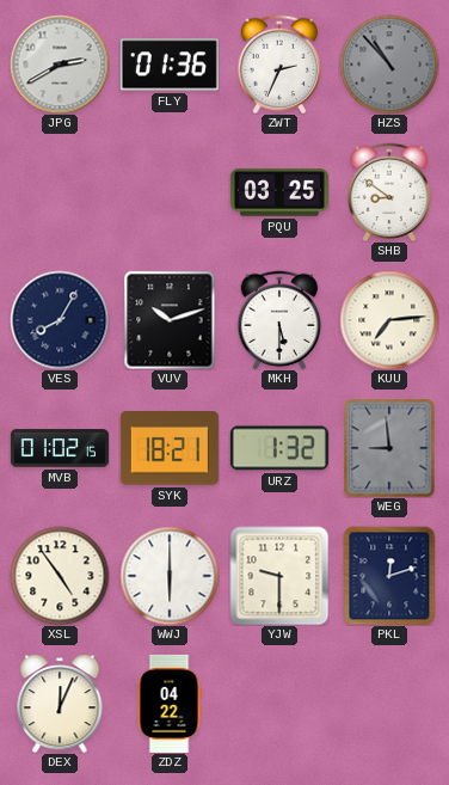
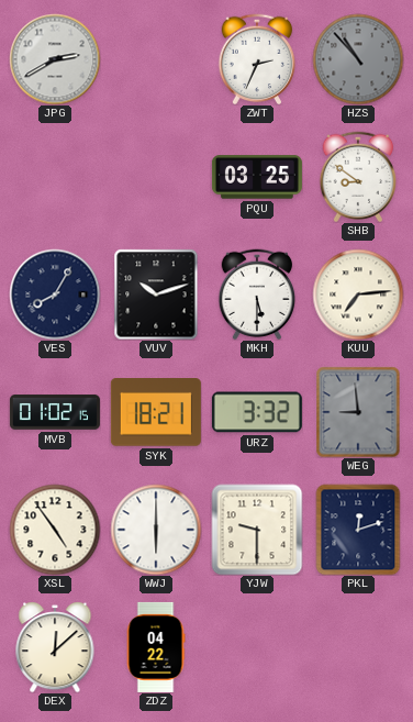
FLY: 01:36 -> none
URZ: 1:32 -> 3:32
DEX: 12:04 -> 12:08
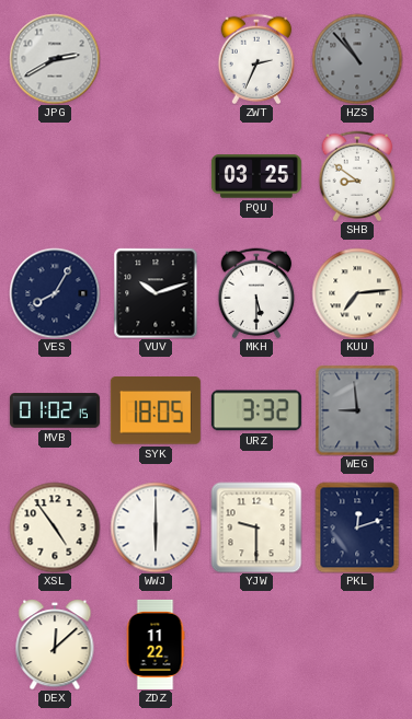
SYK: 18:21 -> 18:05
ZDZ: 04:22 -> 11:22
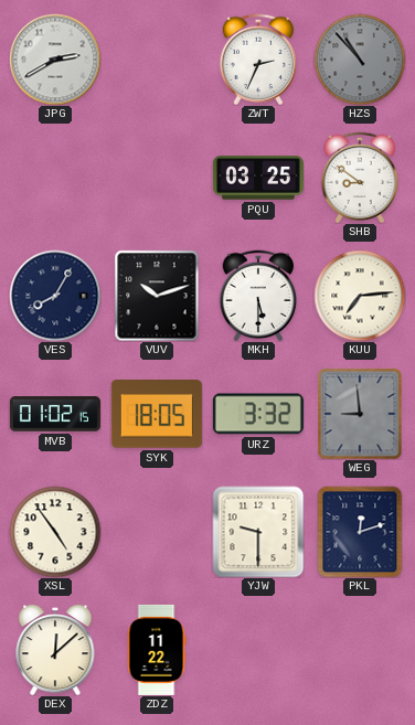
WWJ: 6:00 -> none
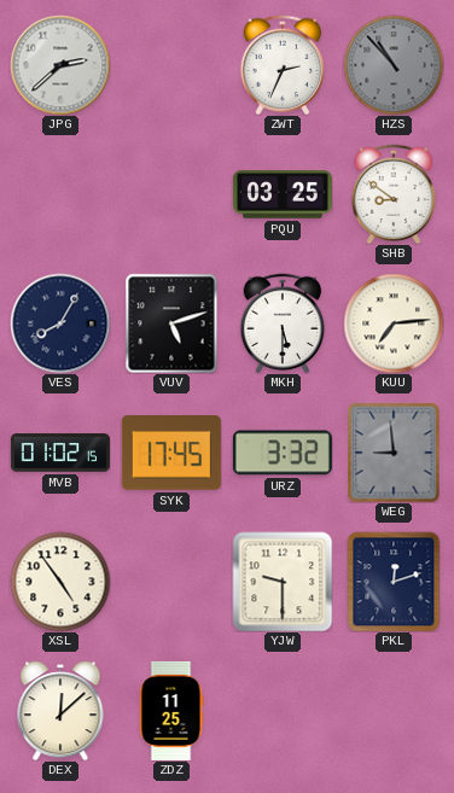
JPG: 2:40 -> 2:38
VUV: 10:12 -> 5:12
SYK: 18:05 -> 17:45
ZDZ: 11:22 -> 11:25
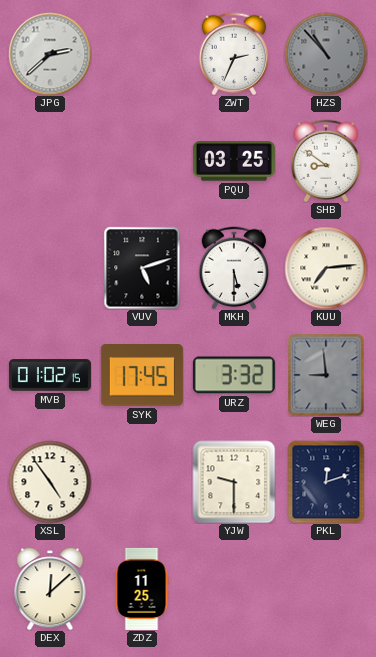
VES: 8:05 -> none
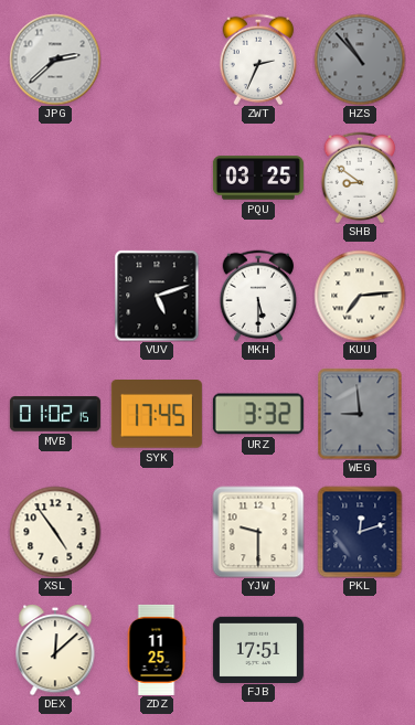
FJB: none -> 17:51
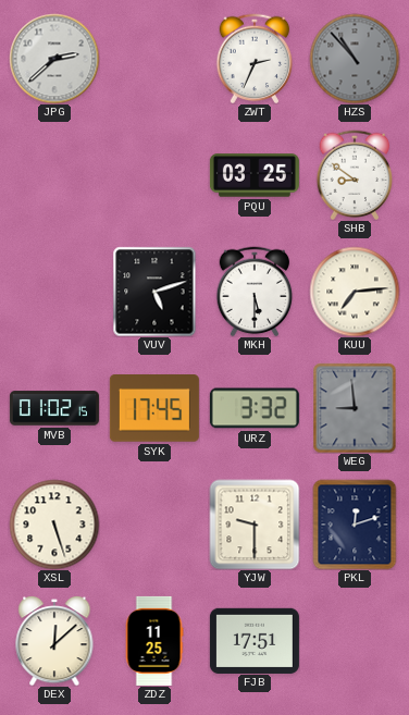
XSL: 4:54 -> 5:27
